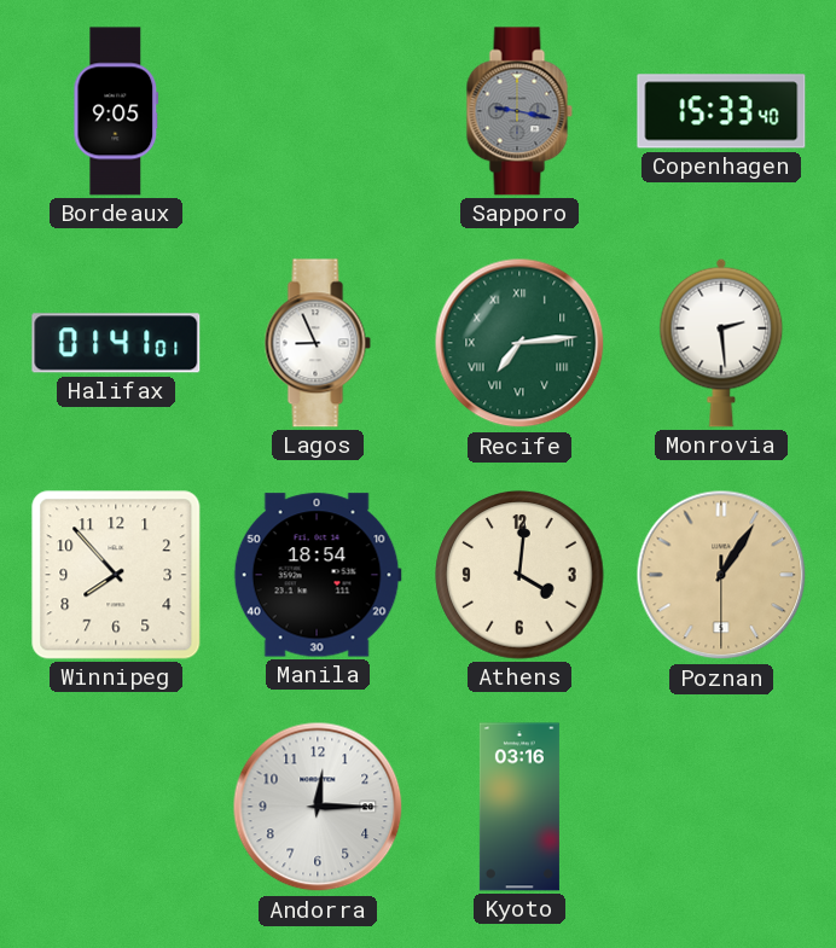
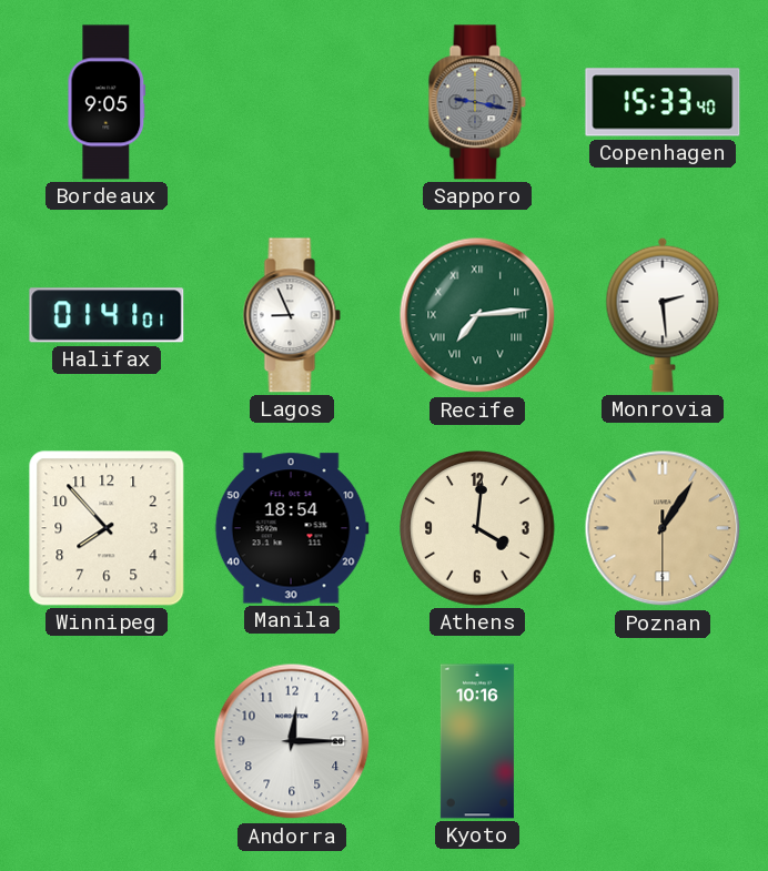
Kyoto: 03:16 -> 10:16
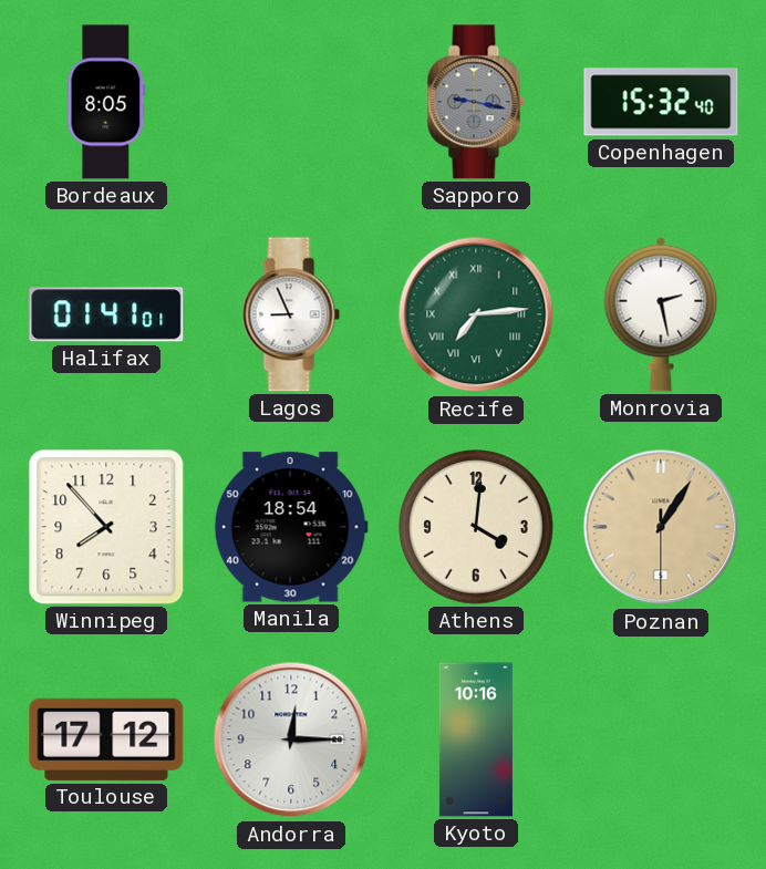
Bordeaux: 9:05 -> 8:05
Copenhagen: 15:33 -> 15:32
Monrovia: 2:29 -> 2:28
Toulouse: none -> 17:12
